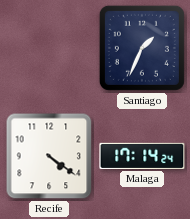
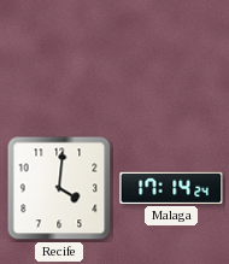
Santiago: 1:34 -> none
Recife: 4:21 -> 4:01
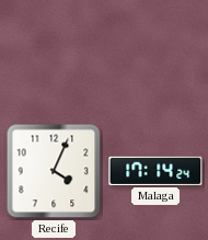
Recife: 4:01 -> 4:04
